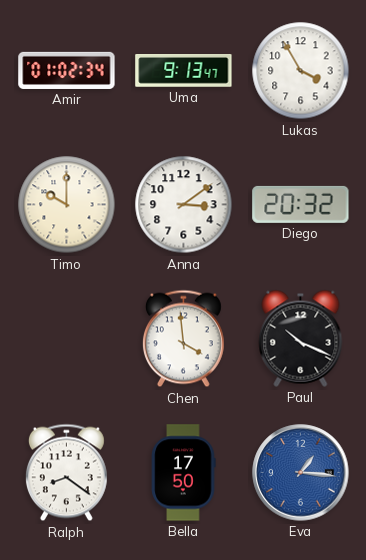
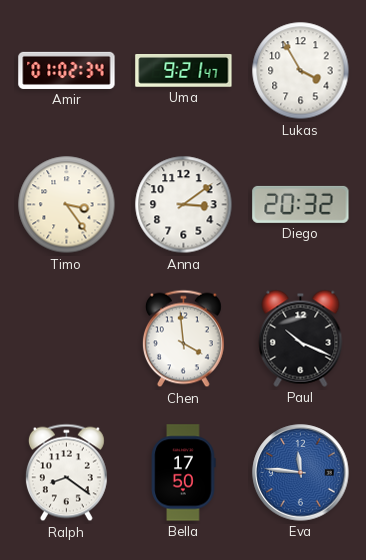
Uma: 9:13 -> 9:21
Timo: 10:00 -> 3:24
Eva: 1:16 -> 11:46
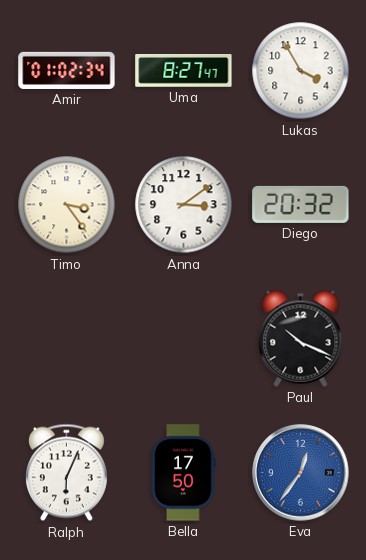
Uma: 9:21 -> 8:27
Chen: 3:59 -> none
Ralph: 8:21 -> 6:04
Eva: 11:46 -> 12:36
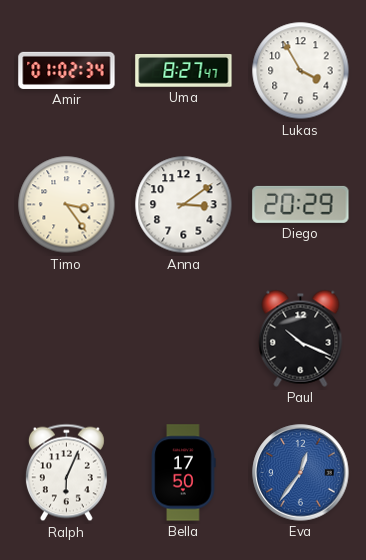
Diego: 20:32 -> 20:29
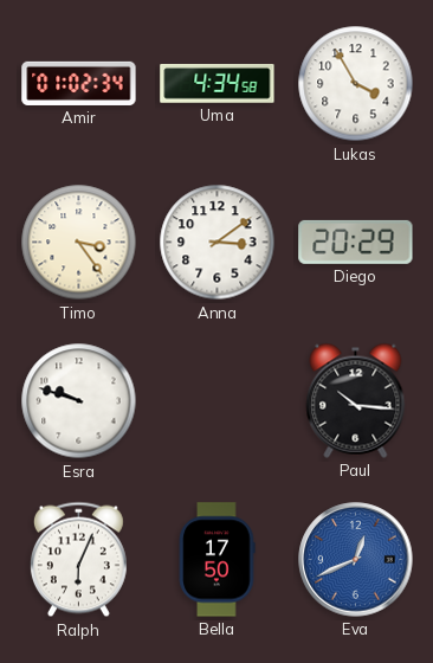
Uma: 8:27 -> 4:34
Esra: none -> 9:48
Paul: 10:19 -> 10:16
Eva: 12:36 -> 12:41
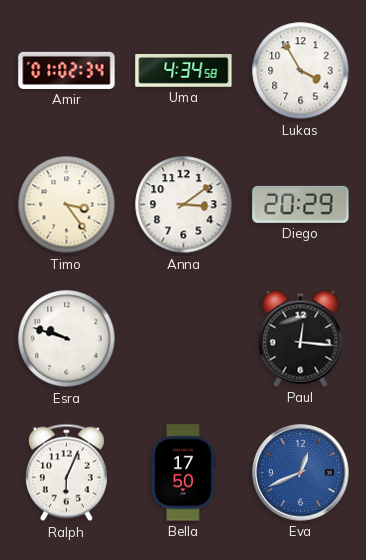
Paul: 10:16 -> 12:16
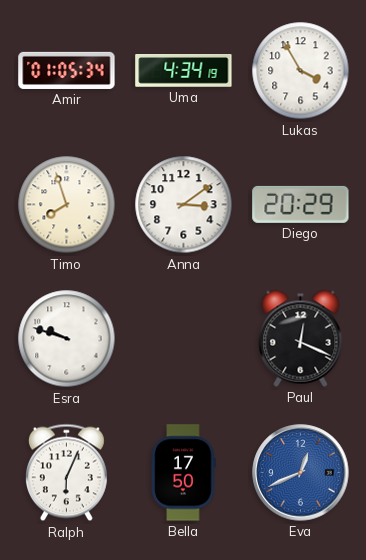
Amir: 01:02 -> 01:05
Uma: 4:34:58 -> 4:34:19
Timo: 3:24 -> 7:57
Paul: 12:16 -> 12:19
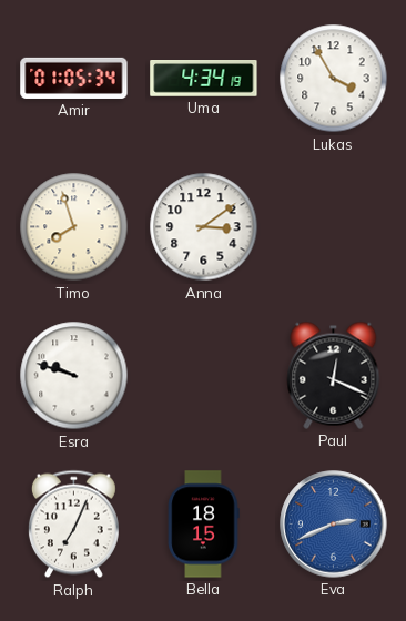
Diego: 20:29 -> none
Ralph: 6:04 -> 7:04
Bella: 17:50 -> 18:15
Eva: 12:41 -> 2:41
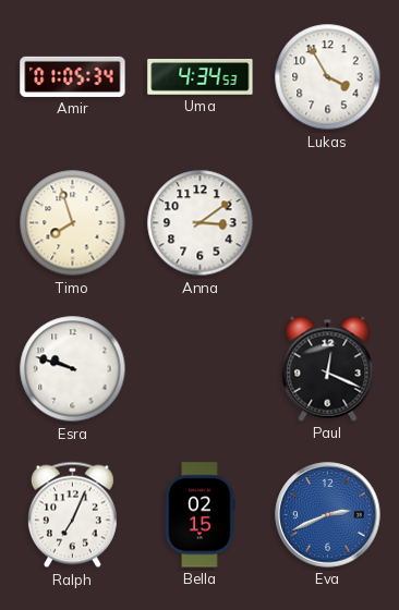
Uma: 4:34:19 -> 4:34:53
Bella: 18:15 -> 02:15
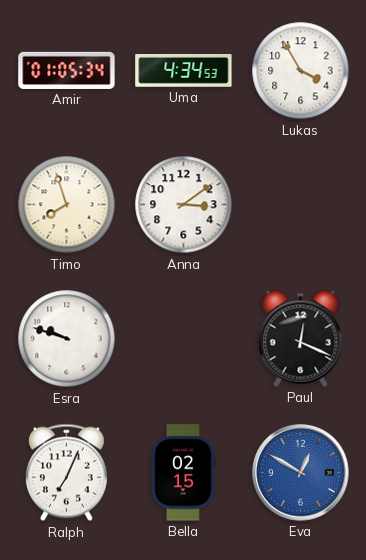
Eva: 2:41 -> 12:50
